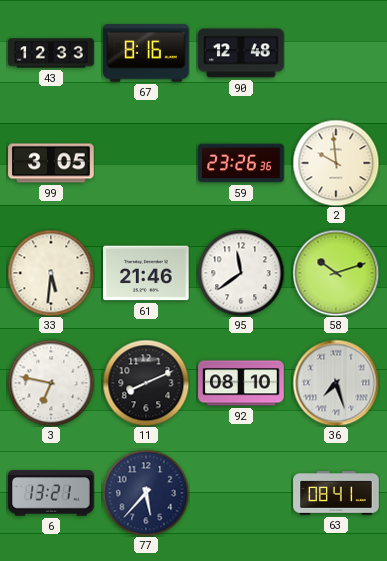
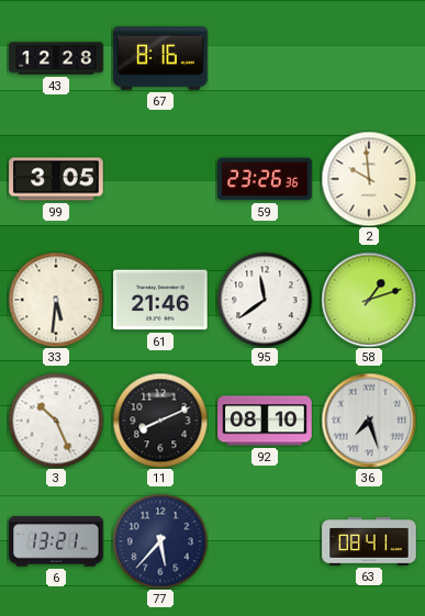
43: 12:33 -> 12:28
90: 12:48 -> none
58: 10:12 -> 1:12
3: 6:47 -> 10:26
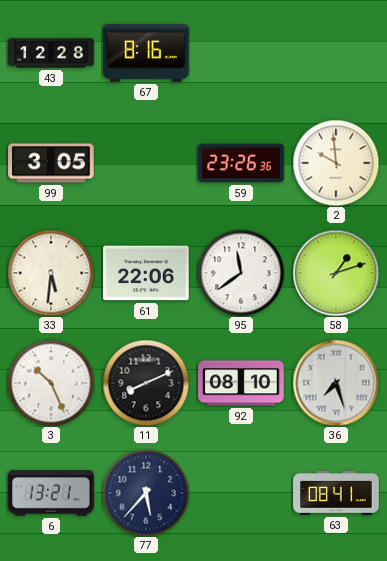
61: 21:46 -> 22:06
